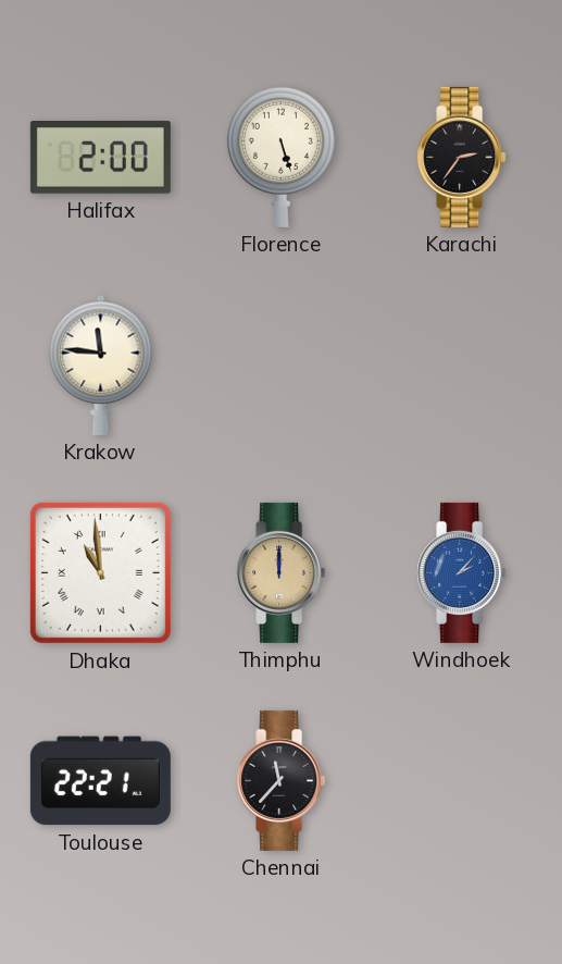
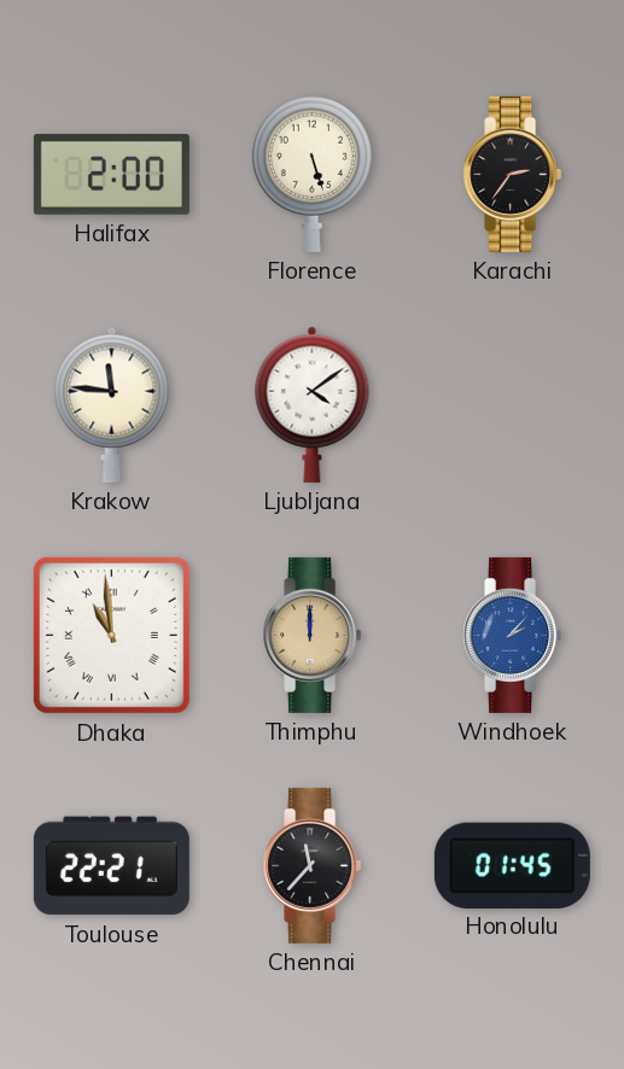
Ljubljana: none -> 4:09
Honolulu: none -> 01:45
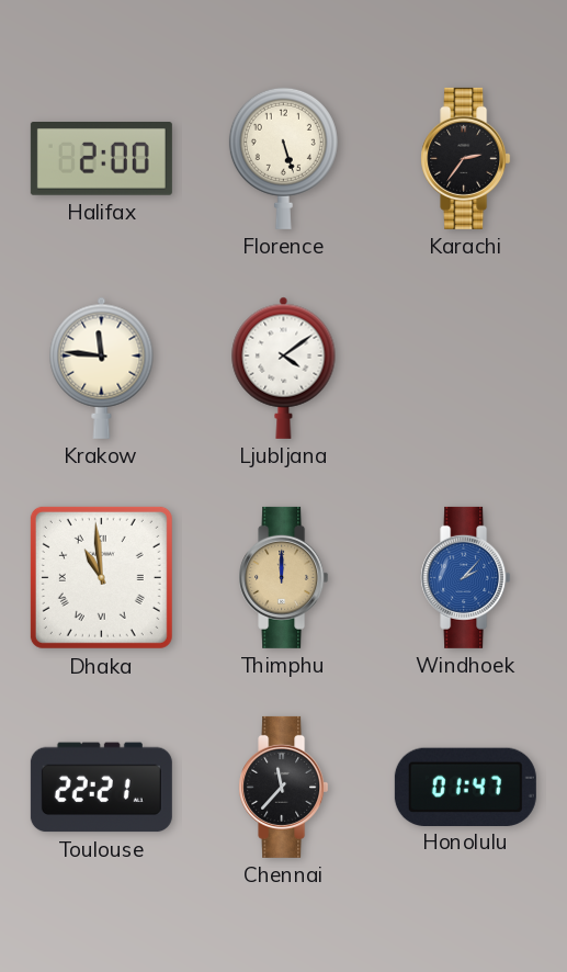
Honolulu: 01:45 -> 01:47
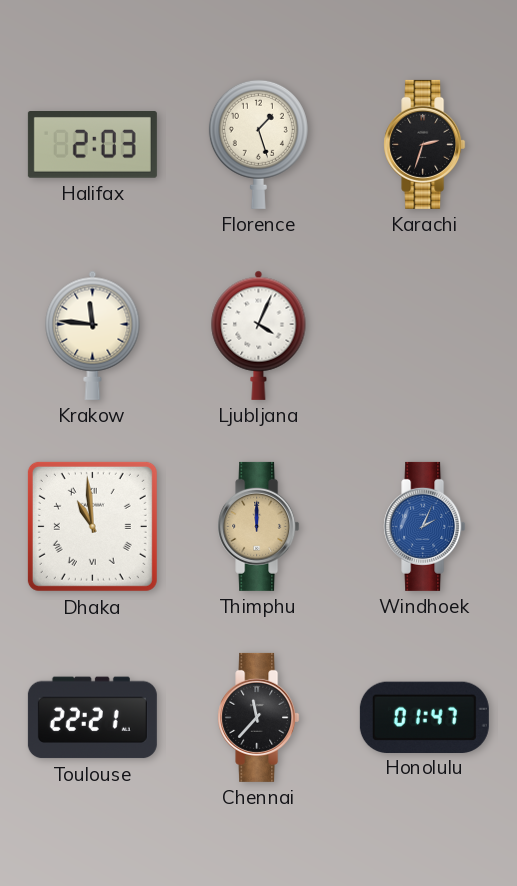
Halifax: 2:00 -> 2:03
Florence: 5:27 -> 1:27
Karachi: 2:36 -> 2:33
Ljubljana: 4:09 -> 4:04
Windhoek: 2:07 -> 2:04
